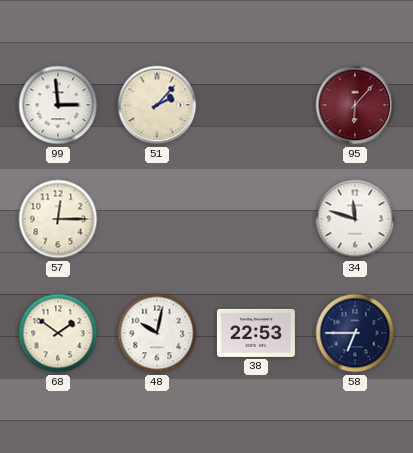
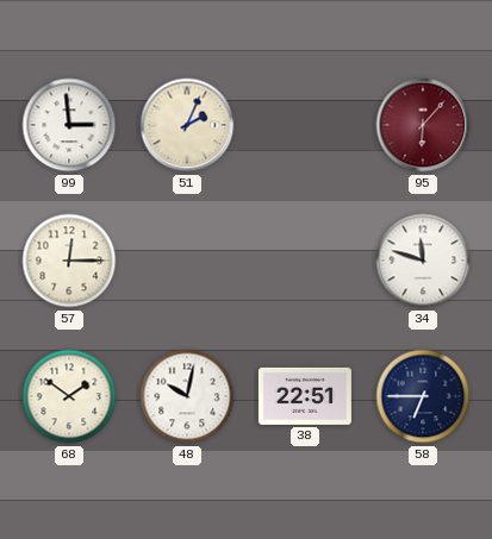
51: 2:07 -> 2:04
38: 22:53 -> 22:51
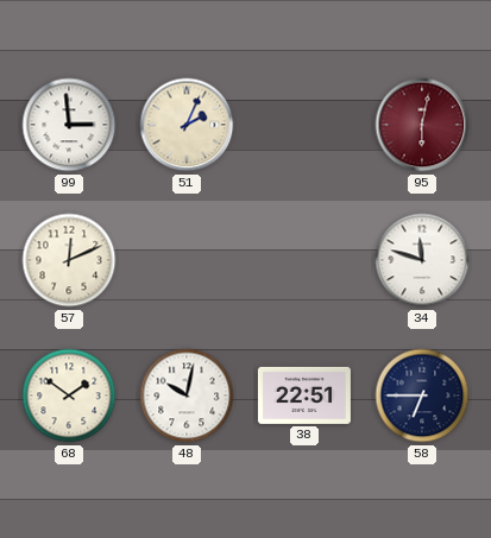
95: 6:07 -> 6:02
57: 12:15 -> 12:11
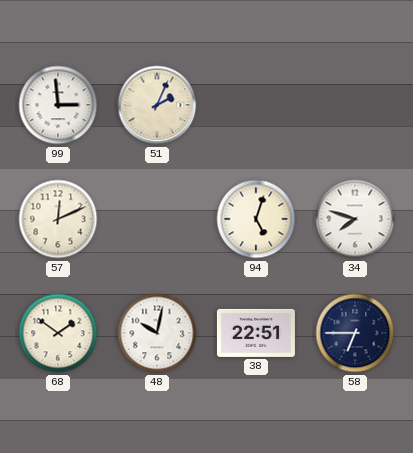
95: 6:02 -> none
94: none -> 5:03
34: 11:48 -> 7:48
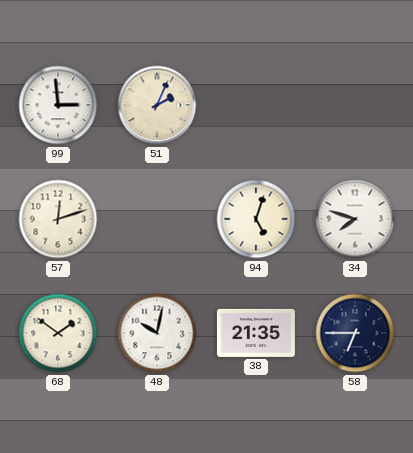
57: 12:11 -> 12:12
38: 22:51 -> 21:35
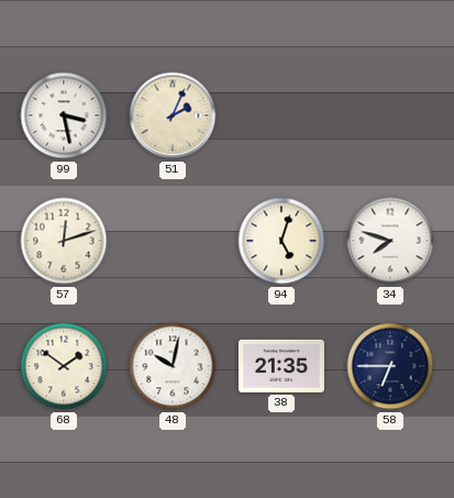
99: 2:59 -> 3:28
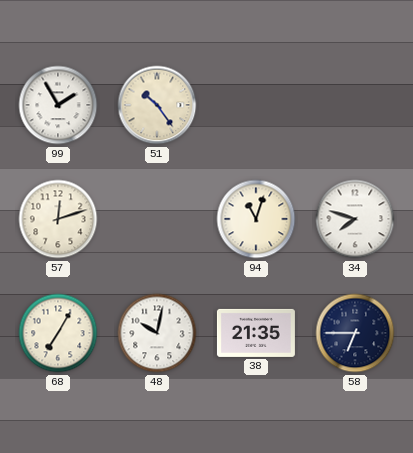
99: 3:28 -> 1:55
51: 2:04 -> 10:24
94: 5:03 -> 11:03
68: 1:51 -> 7:05
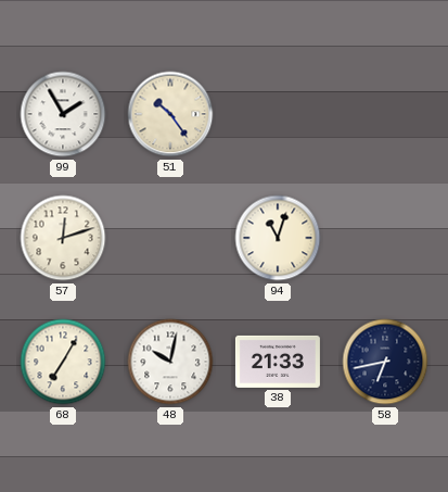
34: 7:48 -> none
38: 21:35 -> 21:33
58: 6:45 -> 6:43
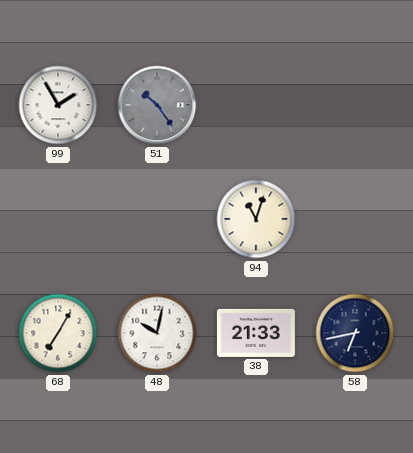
51 dial: cream -> grey
57: 12:12 -> none
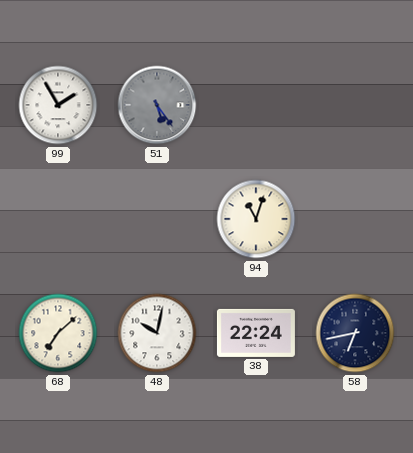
51: 10:24 -> 5:24
68: 7:05 -> 7:08
38: 21:33 -> 22:24
